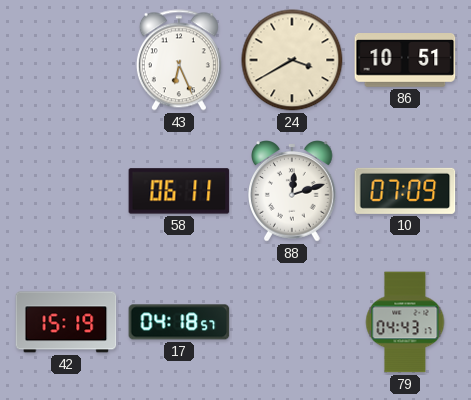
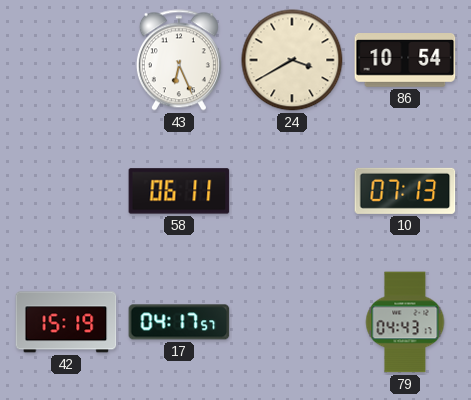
86: 10:51 -> 10:54
88: 12:12 -> none
10: 07:09 -> 07:13
17: 04:18 -> 04:17
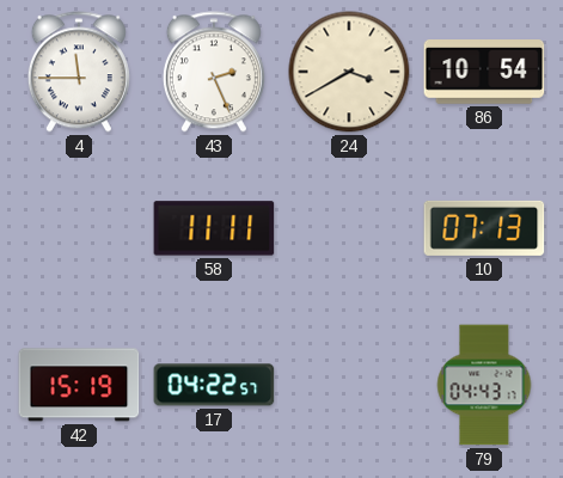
4: none -> 11:45
43: 6:26 -> 2:26
58: 06:11 -> 11:11
17: 04:17 -> 04:22
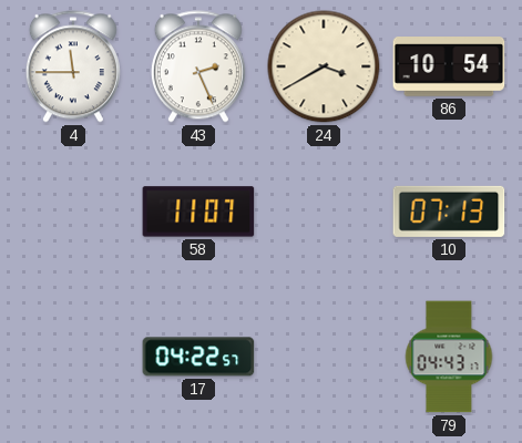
58: 11:11 -> 11:07
42: 15:19 -> none
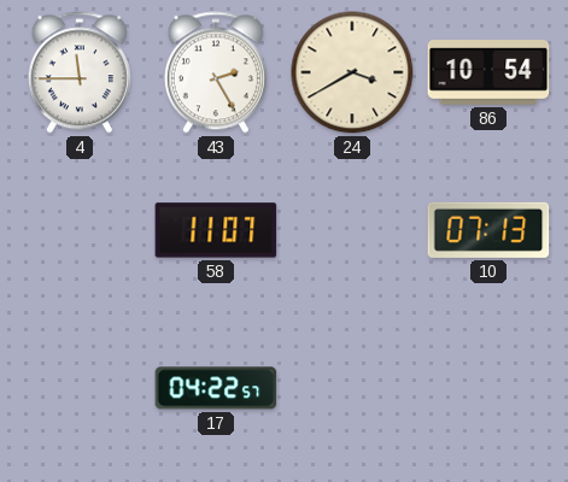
43: 2:26 -> 2:25
79: 04:43 -> none
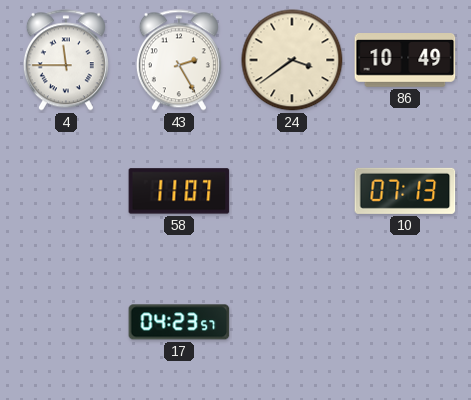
24: 3:40 -> 3:39
86: 10:54 -> 10:49
17: 04:22 -> 04:23
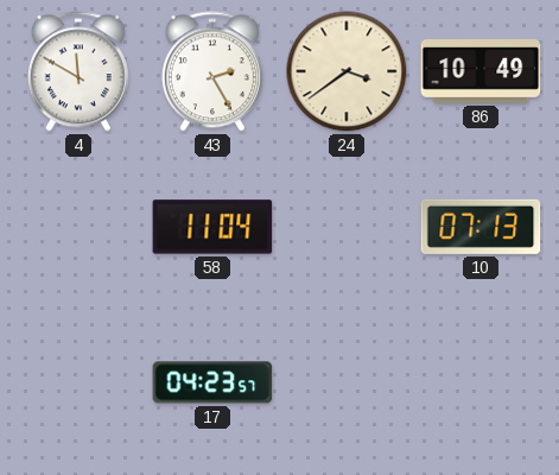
4: 11:45 -> 11:50
58: 11:07 -> 11:04
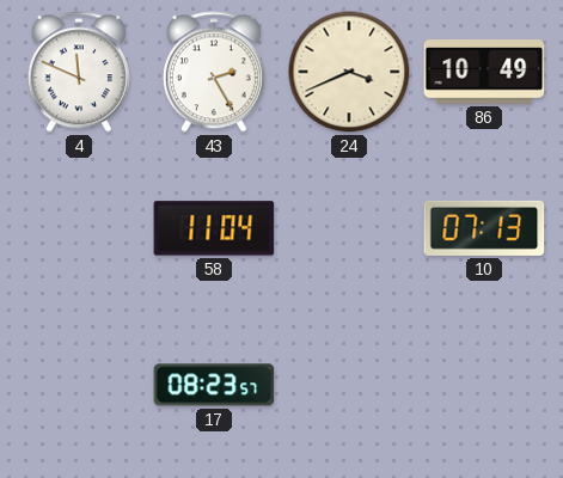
4: 11:50 -> 11:49
24: 3:39 -> 3:41
17: 04:23 -> 08:23
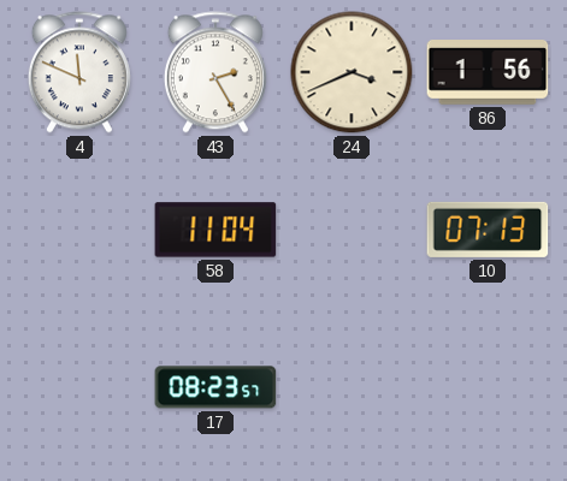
86: 10:49 -> 1:56
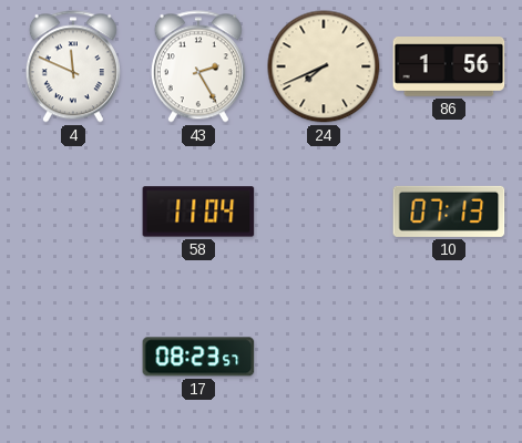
24: 3:41 -> 7:41
